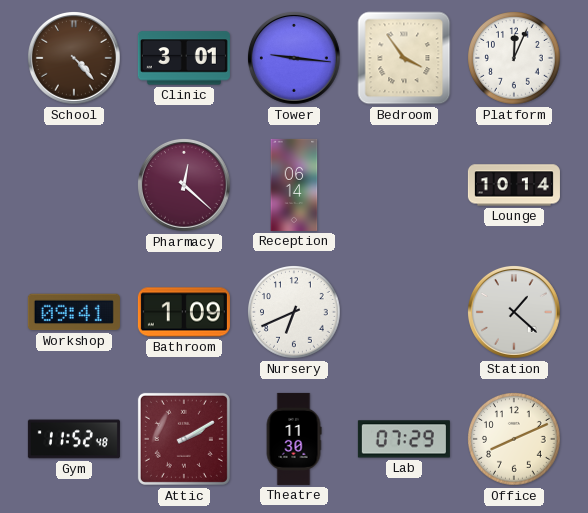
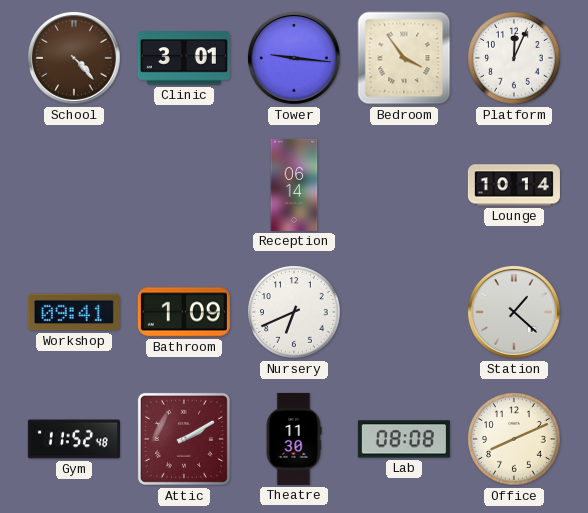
Pharmacy: 12:22 -> none
Lab: 07:29 -> 08:08
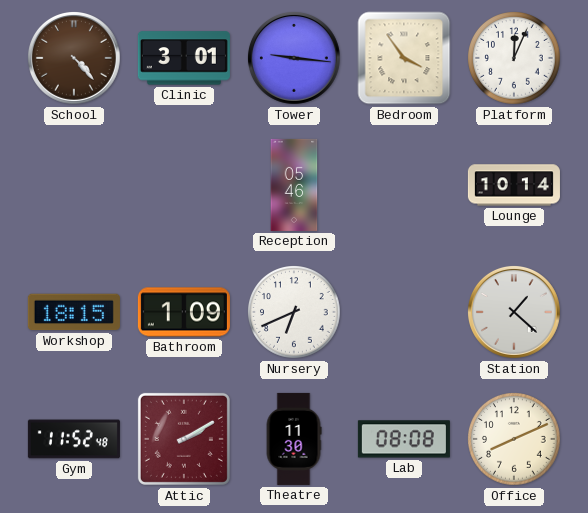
Reception: 06:14 -> 05:46
Workshop: 09:41 -> 18:15
